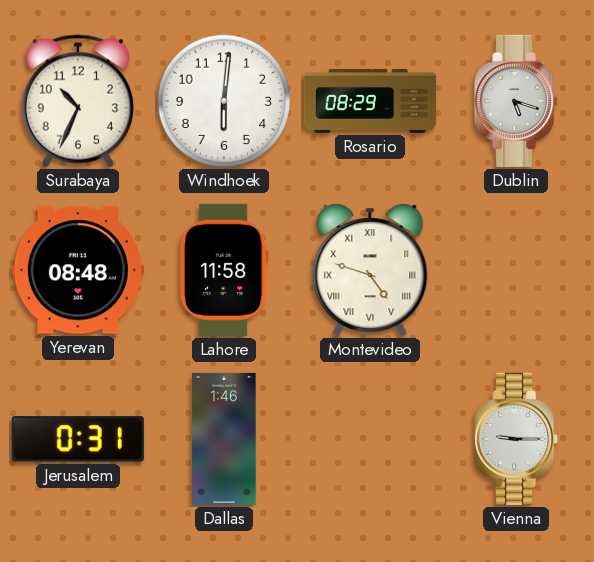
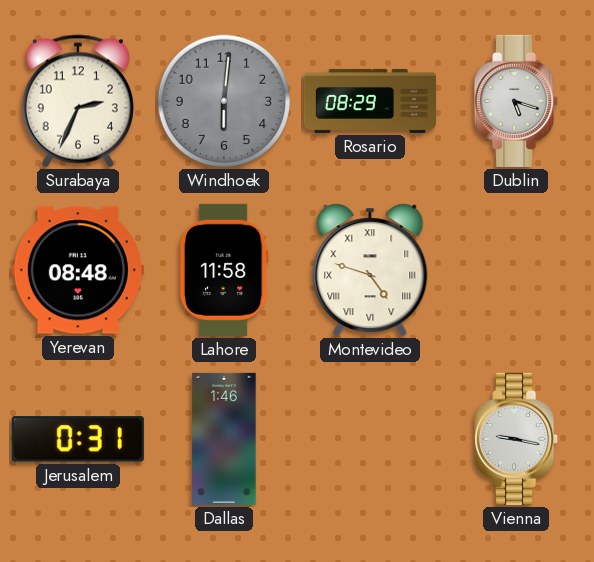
Surabaya: 10:34 -> 2:34
Windhoek dial: white -> grey
Vienna: 9:15 -> 9:17
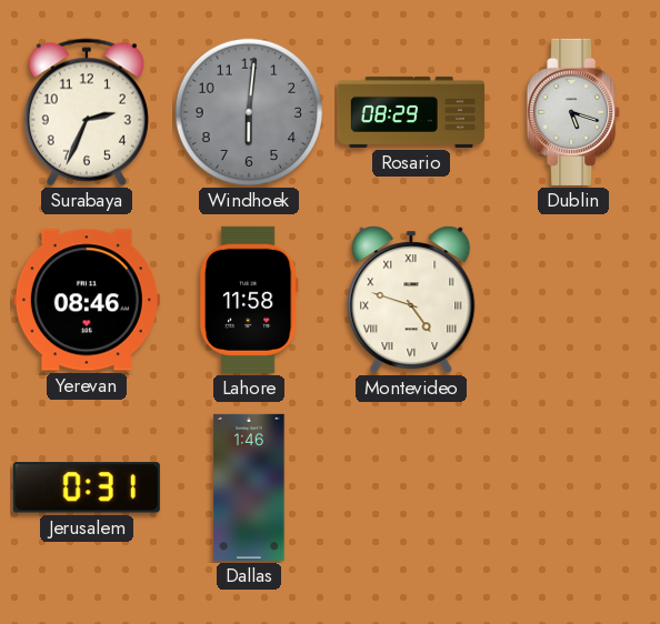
Yerevan: 08:48 -> 08:46
Vienna: 9:17 -> none
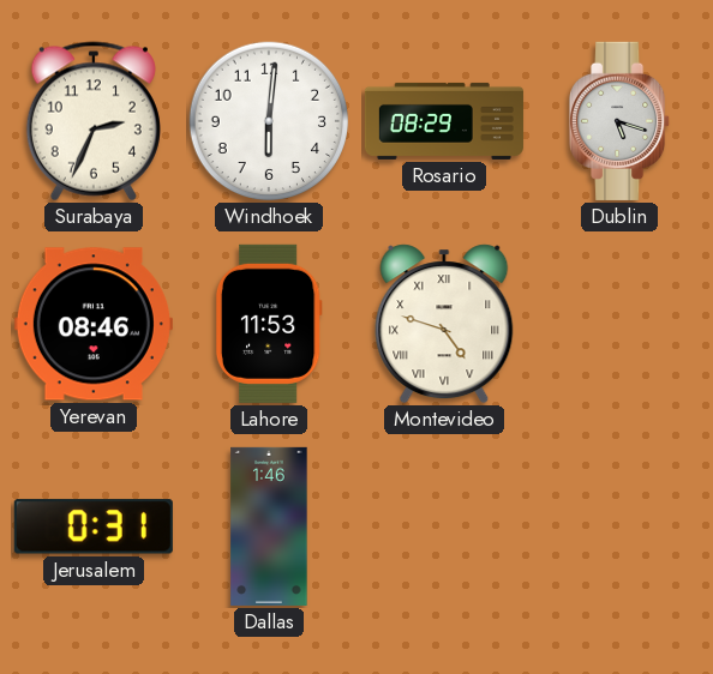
Windhoek dial: grey -> white
Lahore: 11:58 -> 11:53
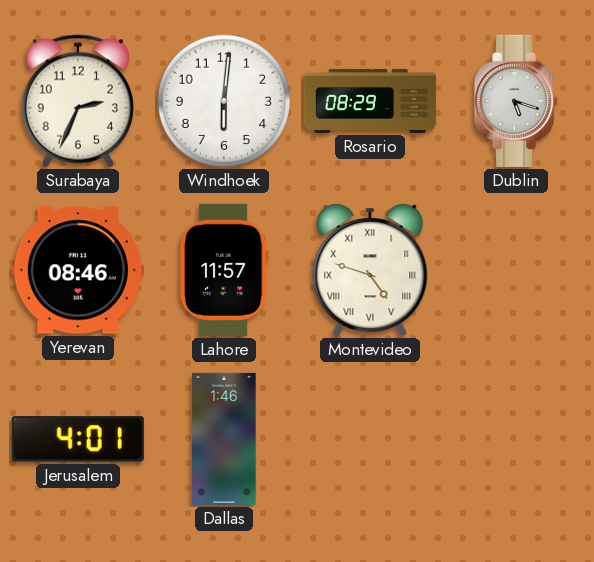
Lahore: 11:53 -> 11:57
Jerusalem: 0:31 -> 4:01
